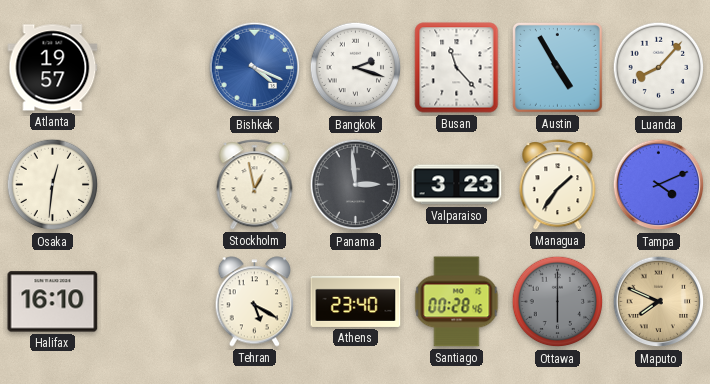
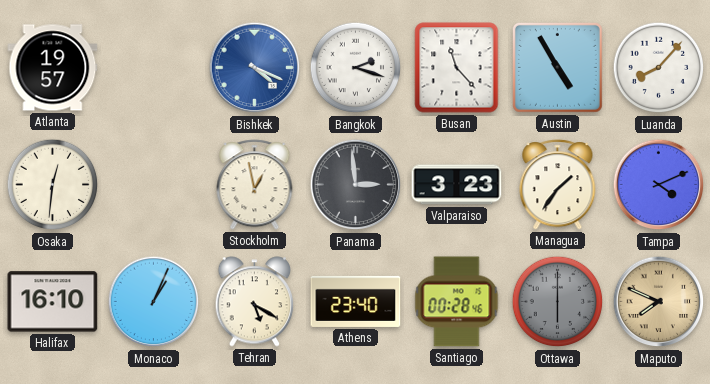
Monaco: none -> 1:04
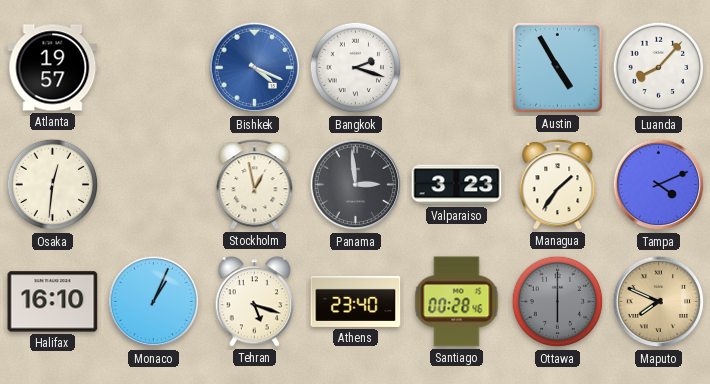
Busan: 11:23 -> none
Tehran: 5:20 -> 5:18
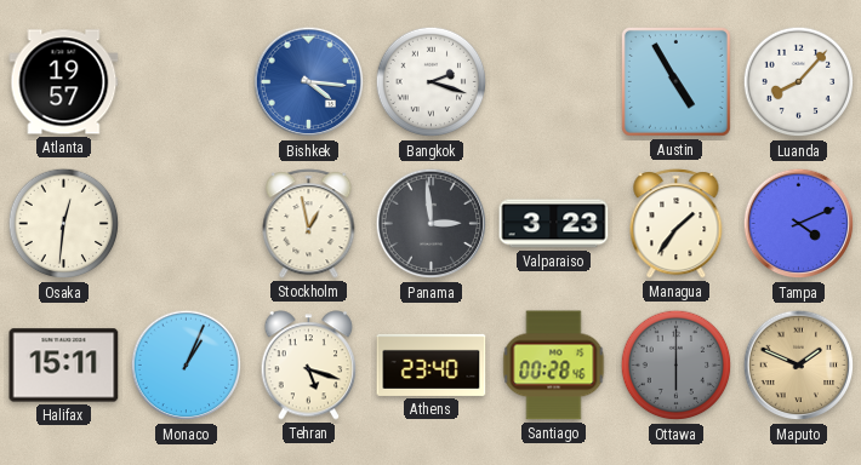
Bishkek: 4:19 -> 4:16
Halifax: 16:10 -> 15:11
Maputo: 7:49 -> 1:49
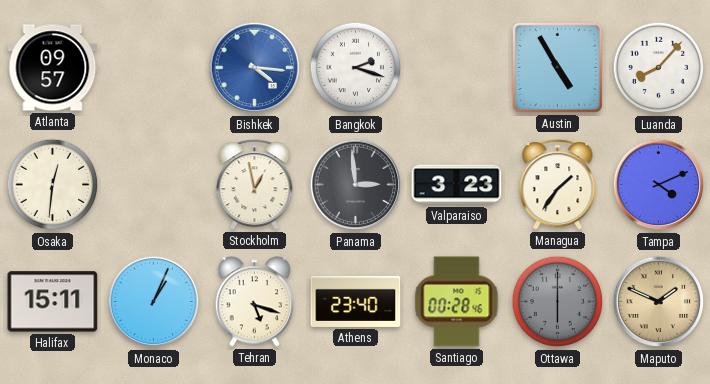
Atlanta: 19:57 -> 09:57
